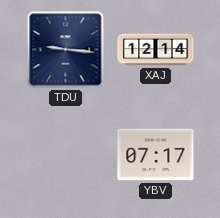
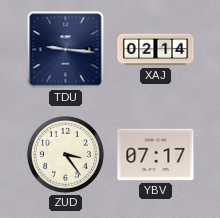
XAJ: 12:14 -> 02:14
ZUD: none -> 3:24
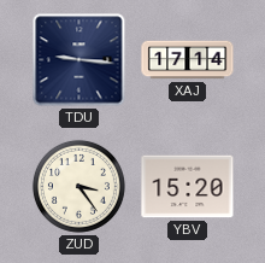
XAJ: 02:14 -> 17:14
YBV: 07:17 -> 15:20
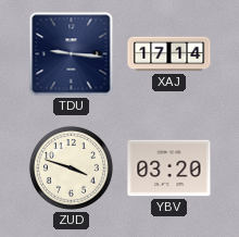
ZUD: 3:24 -> 3:48
YBV: 15:20 -> 03:20
